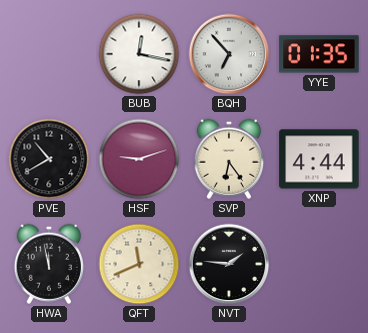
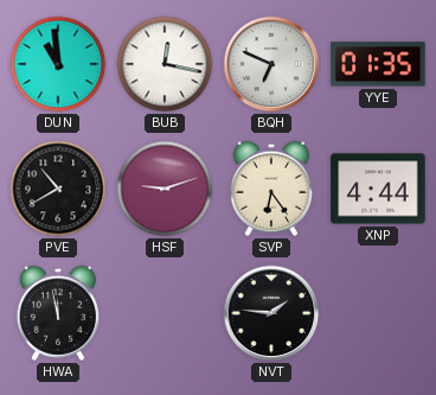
DUN: none -> 10:59
BQH: 6:53 -> 6:49
QFT: 11:41 -> none
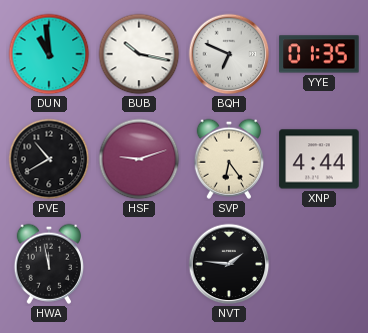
BUB: 12:17 -> 10:17
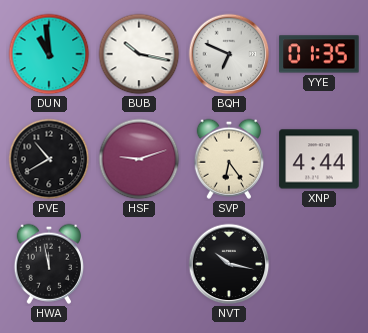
NVT: 1:46 -> 10:17
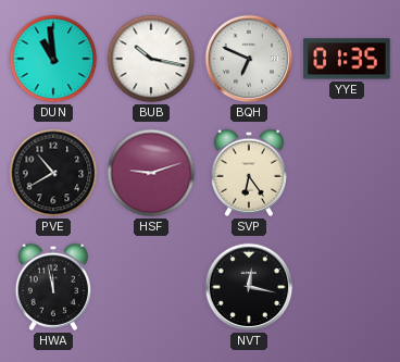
XNP: 4:44 -> none
NVT: 10:17 -> 12:17
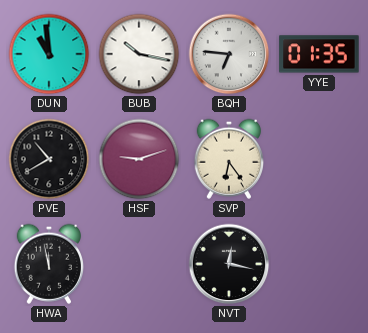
BQH: 6:49 -> 6:46
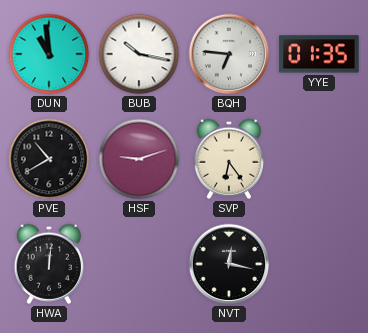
HWA: 11:58 -> 12:01
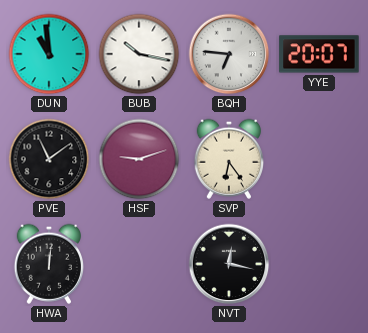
YYE: 01:35 -> 20:07
PVE: 10:40 -> 11:09
